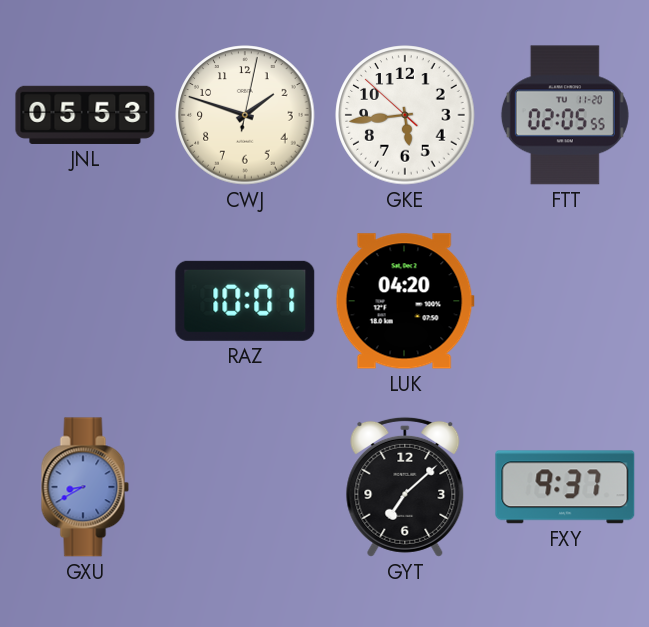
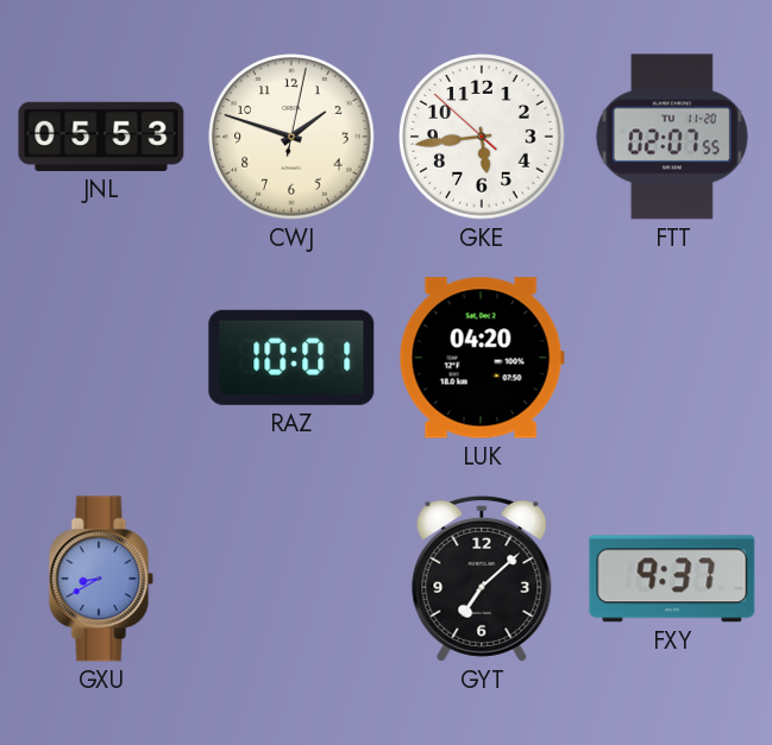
FTT: 02:05 -> 02:07
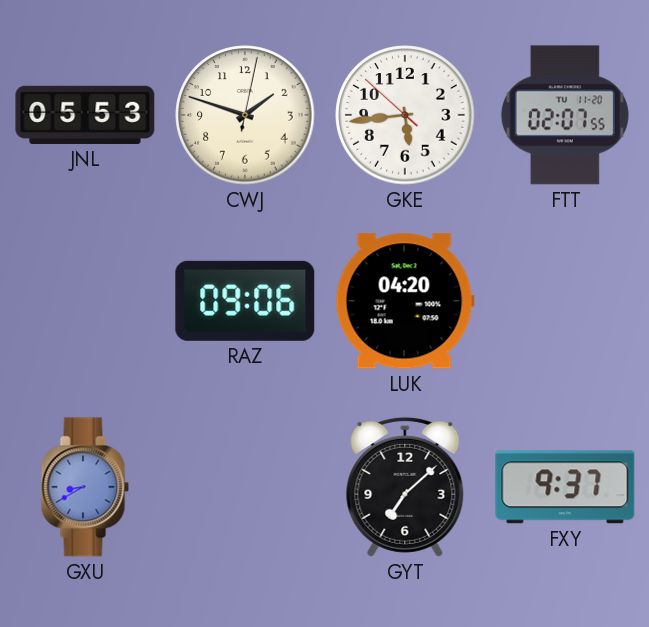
RAZ: 10:01 -> 09:06
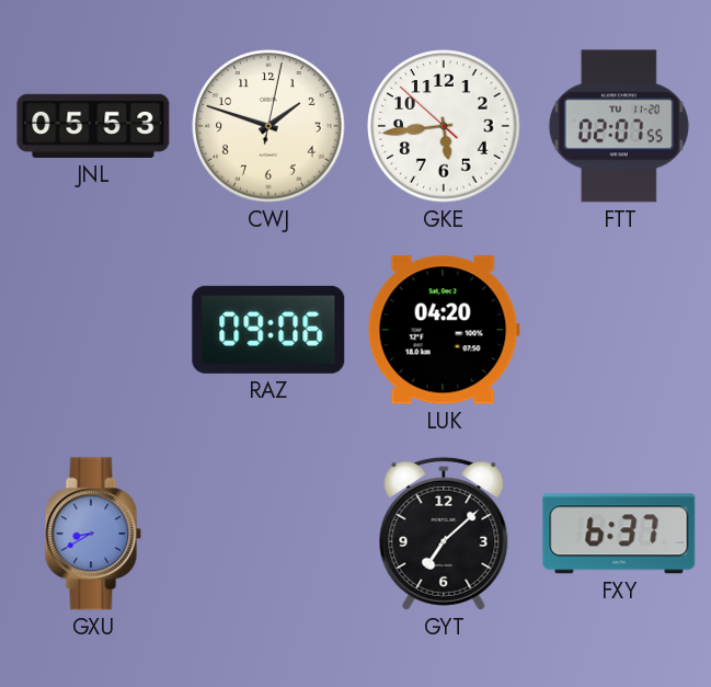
FXY: 9:37 -> 6:37
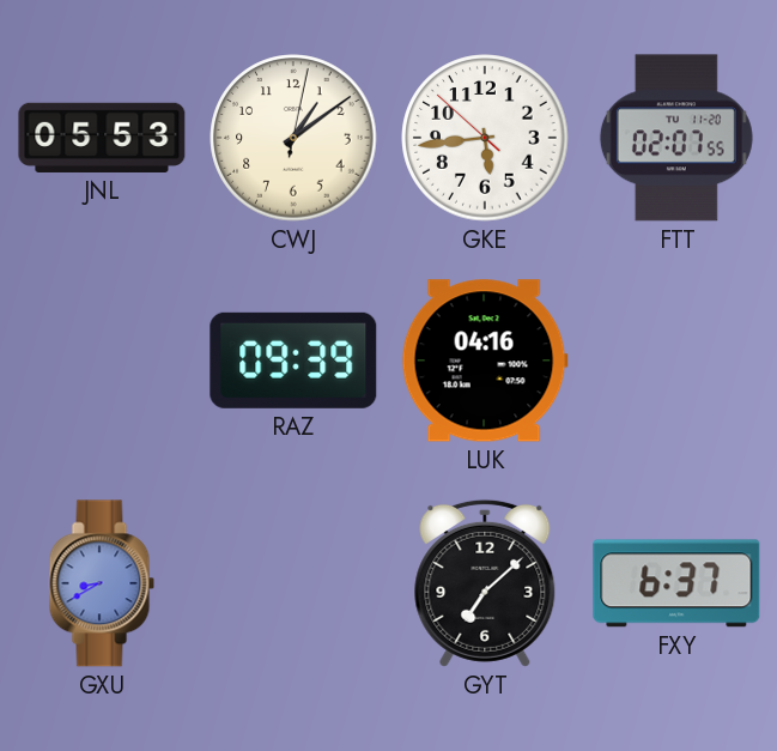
CWJ: 1:48 -> 1:09
RAZ: 09:06 -> 09:39
LUK: 04:20 -> 04:16
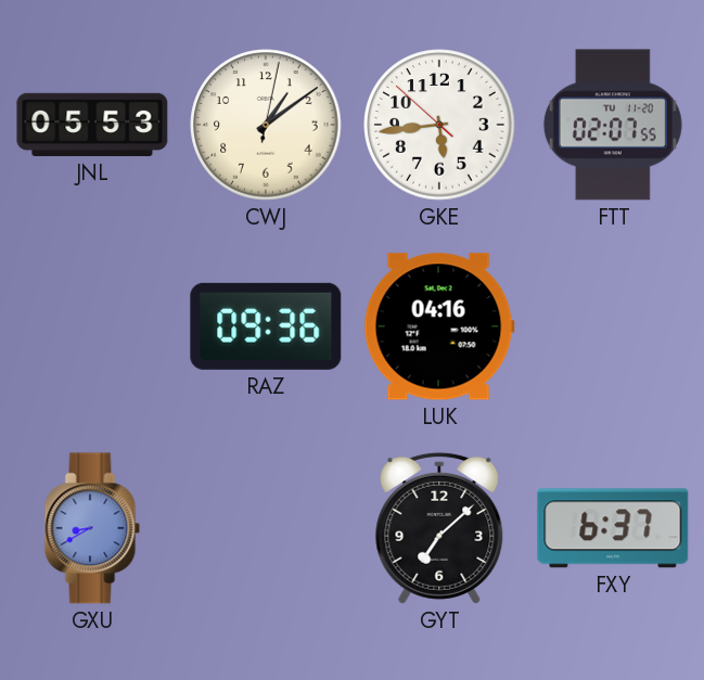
RAZ: 09:39 -> 09:36
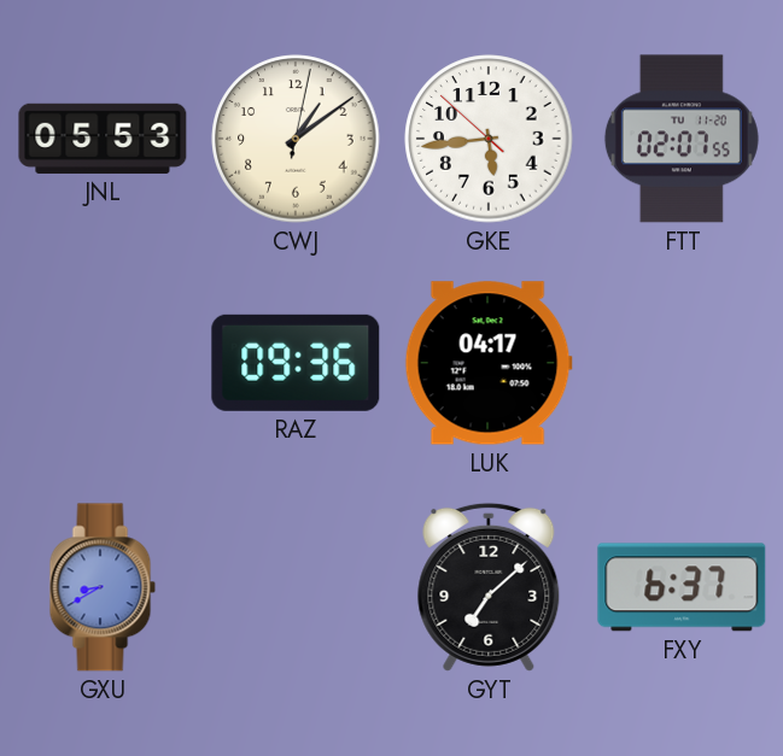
LUK: 04:16 -> 04:17
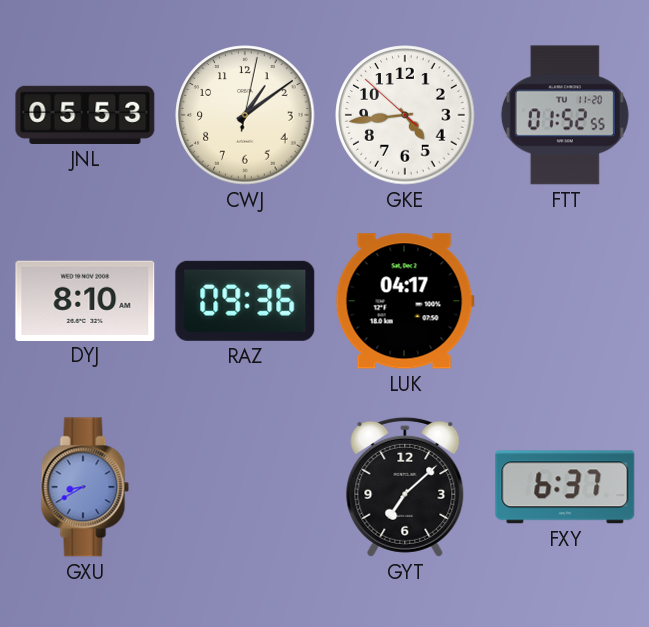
GKE: 5:43 -> 4:43
FTT: 02:07 -> 01:52
DYJ: none -> 8:10
